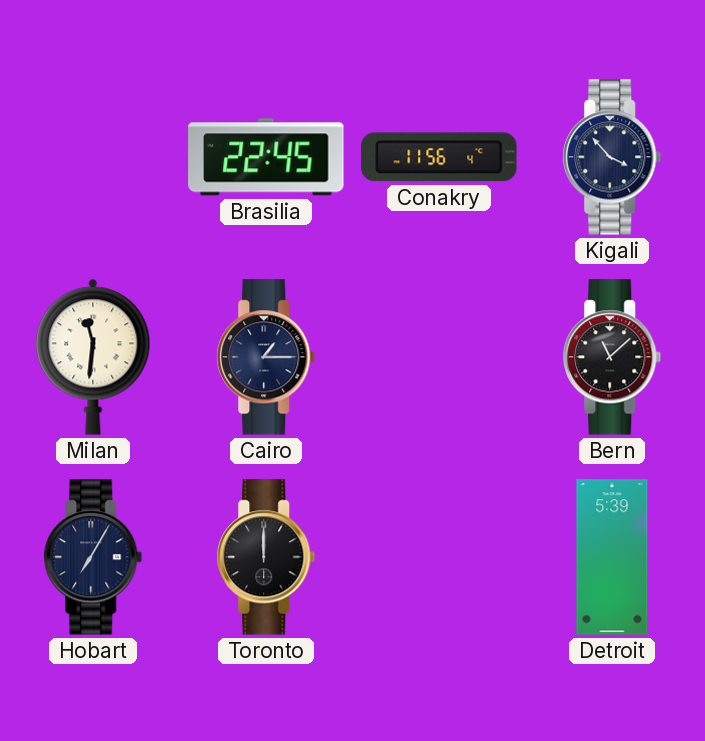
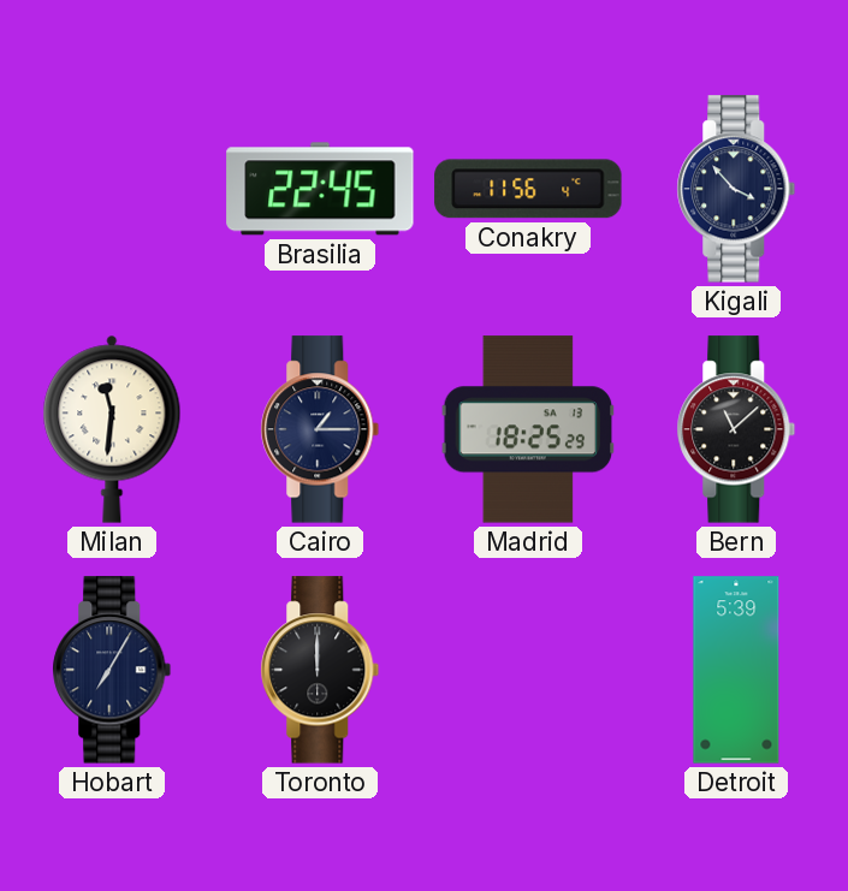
Madrid: none -> 18:25
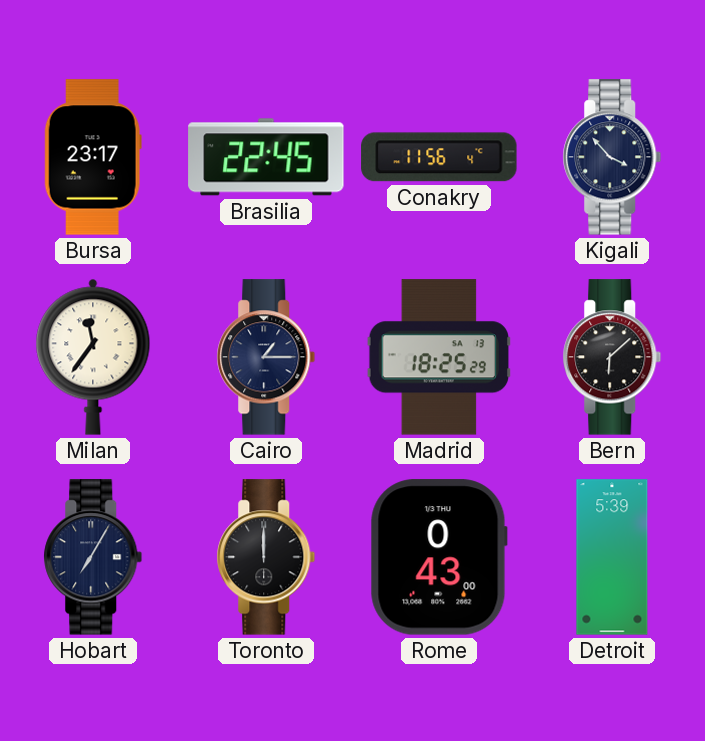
Bursa: none -> 23:17
Milan: 11:31 -> 11:36
Bern: 11:08 -> 6:08
Rome: none -> 0:43
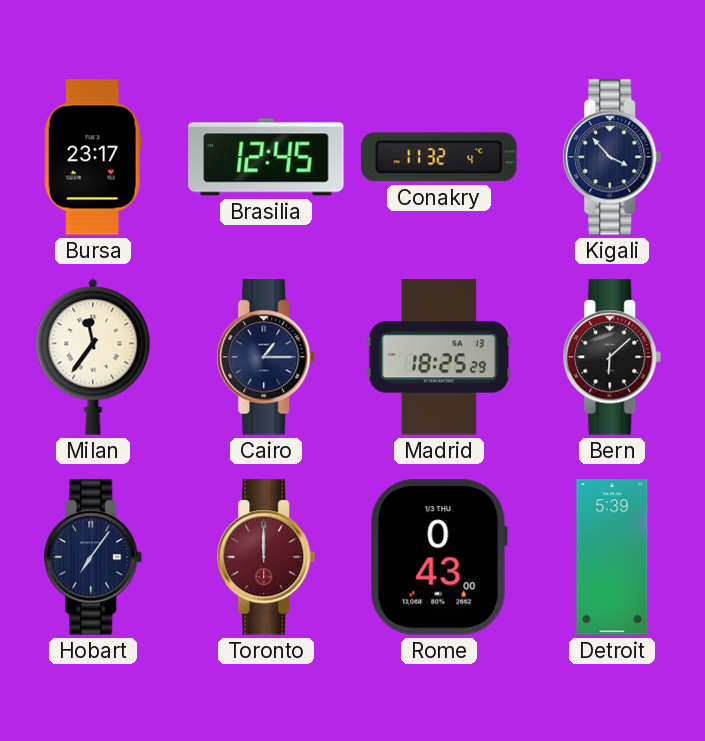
Brasilia: 22:45 -> 12:45
Conakry: 11:56 -> 11:32
Hobart: 7:05 -> 7:06
Toronto dial: black -> burgundy
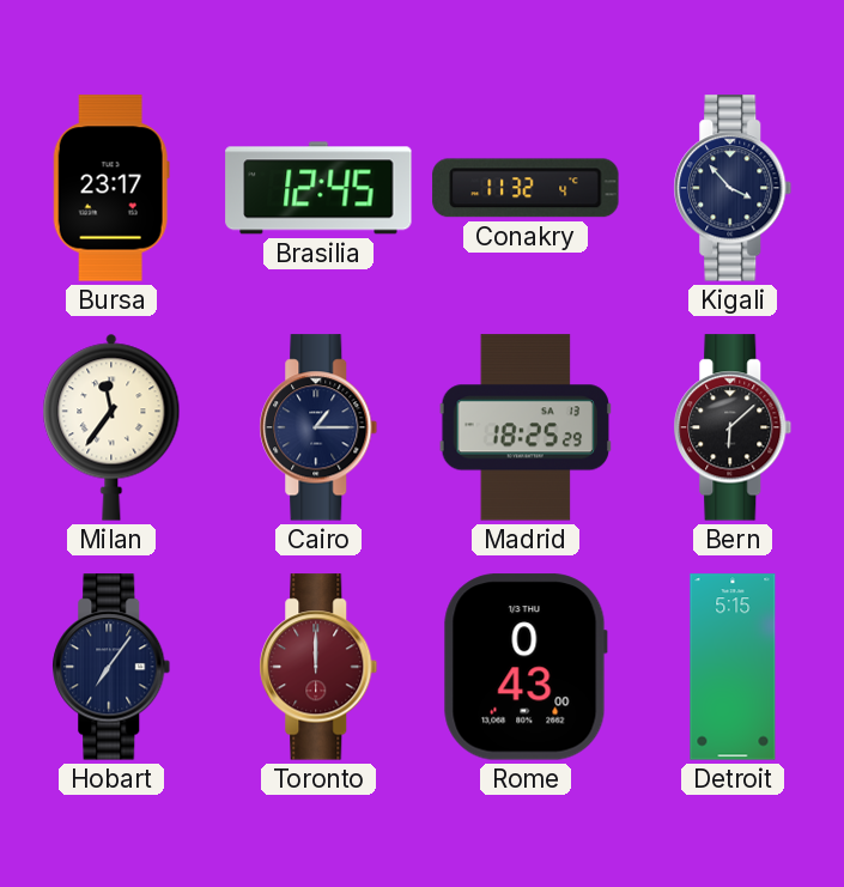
Detroit: 5:39 -> 5:15
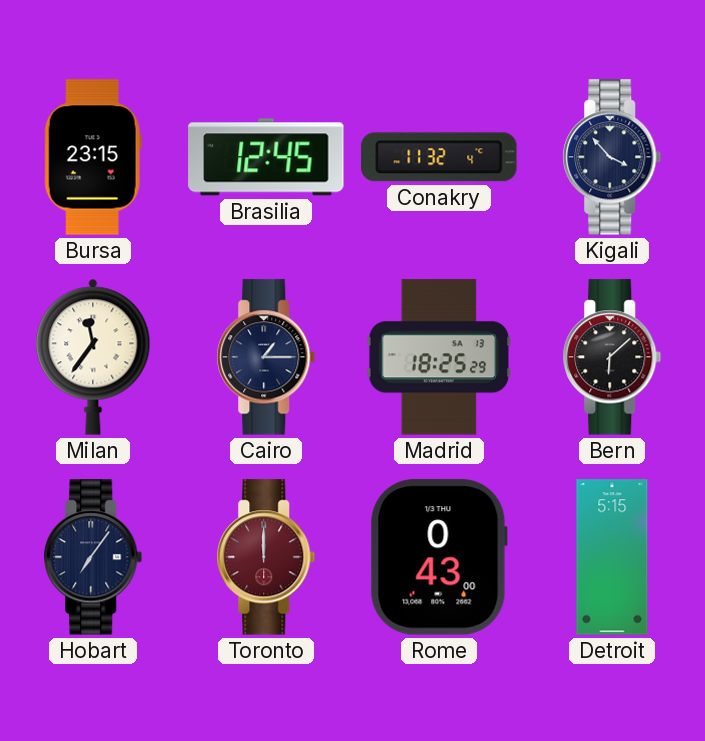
Bursa: 23:17 -> 23:15
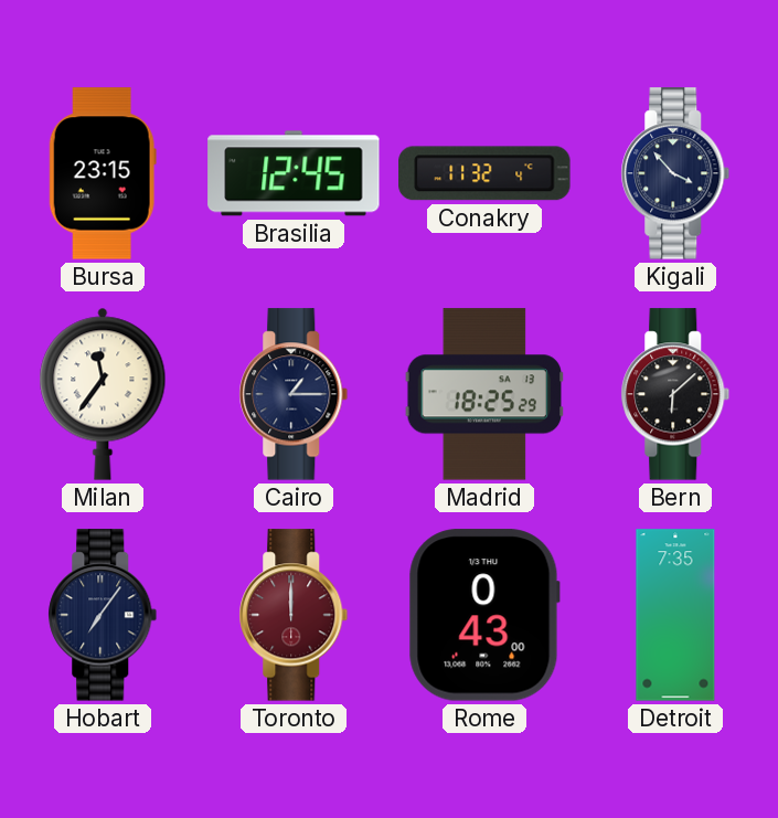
Detroit: 5:15 -> 7:35
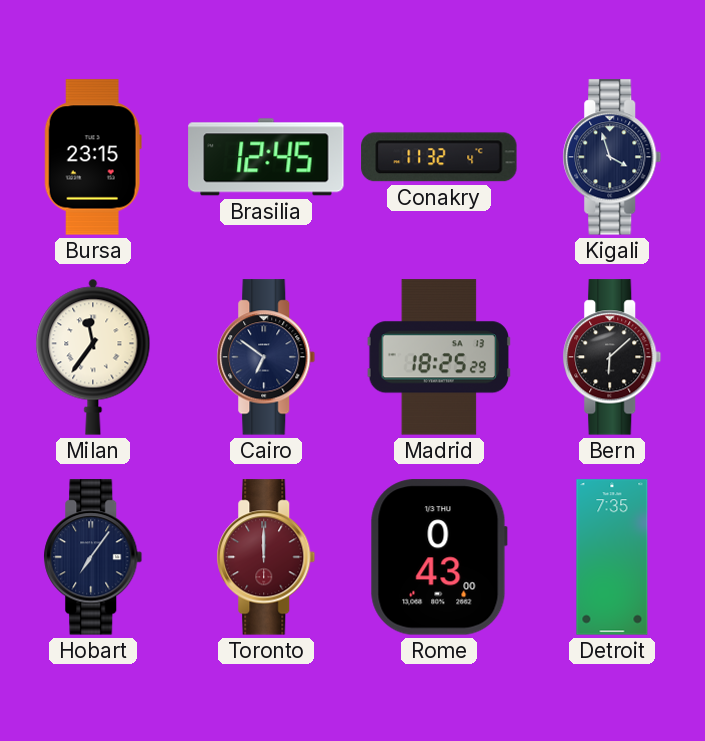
Kigali: 3:53 -> 3:57
Cairo: 1:15 -> 6:51
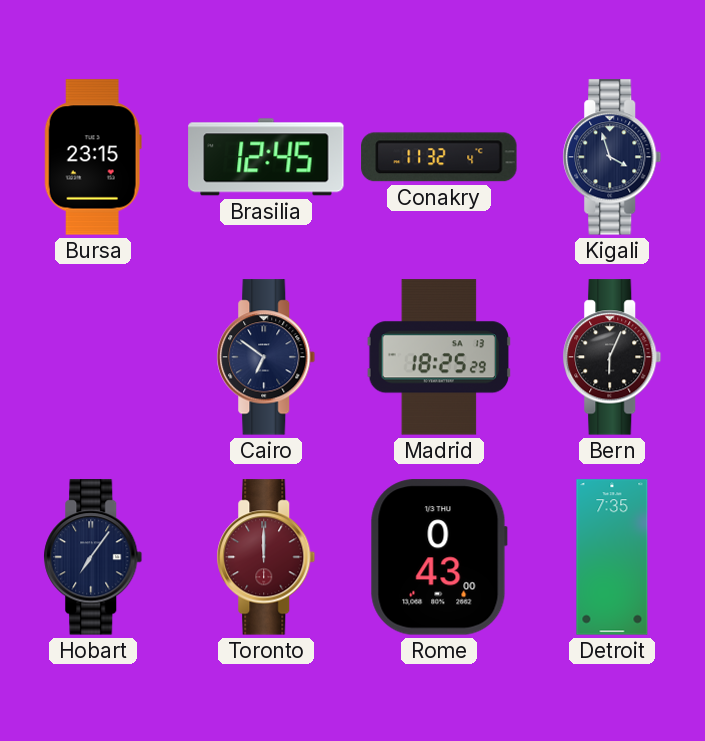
Milan: 11:36 -> none
Bern: 6:08 -> 6:04
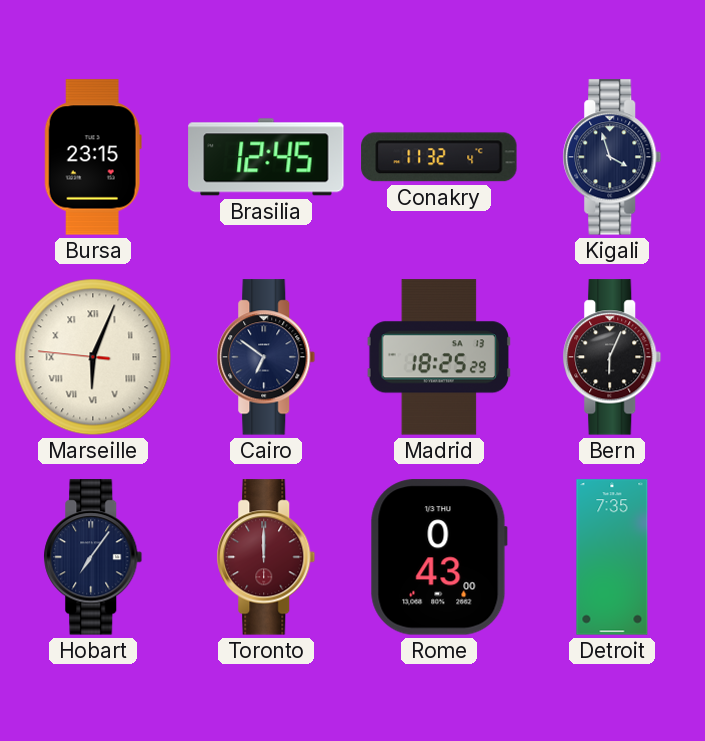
Marseille: none -> 6:03
